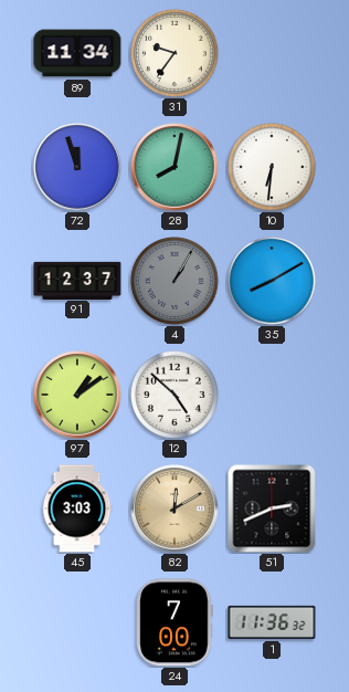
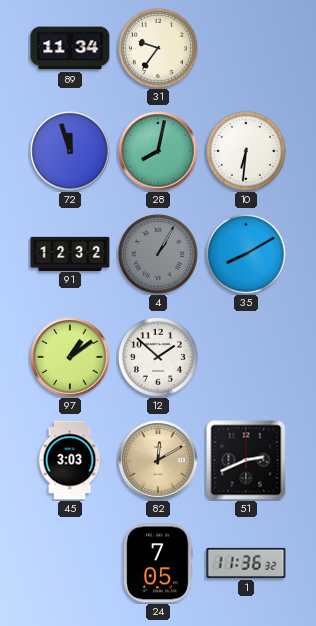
91: 12:37 -> 12:32
12: 4:52 -> 1:52
24: 7:00 -> 7:05
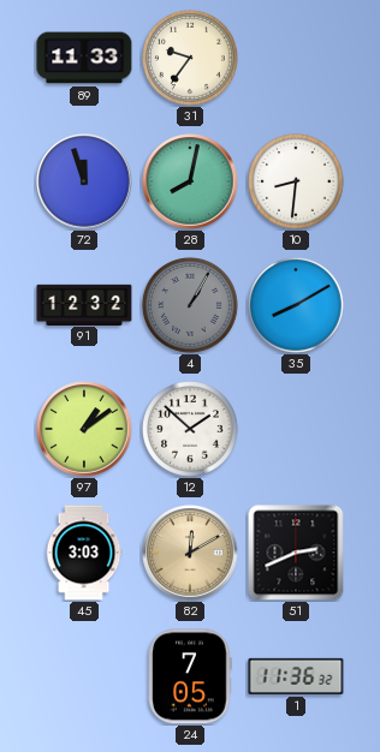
89: 11:34 -> 11:33
10: 6:31 -> 8:31
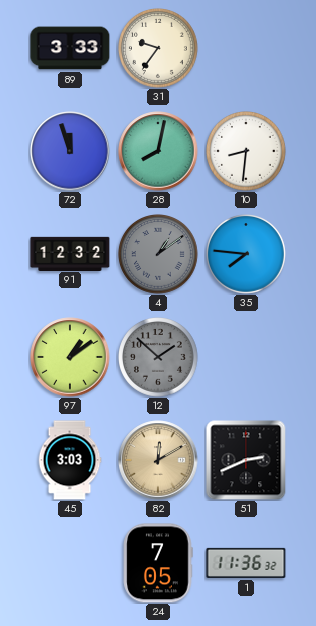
89: 11:33 -> 3:33
4: 1:05 -> 1:09
35: 8:10 -> 7:46
12 dial: white -> grey
